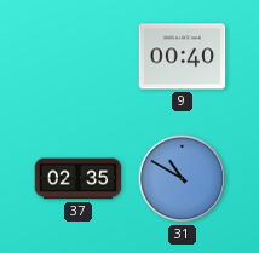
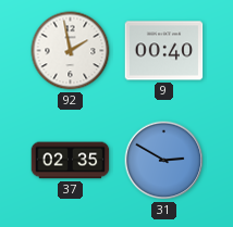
92: none -> 1:58
31: 10:50 -> 2:50
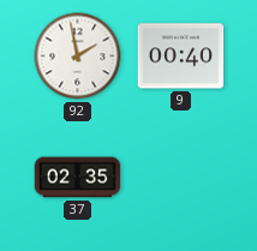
31: 2:50 -> none
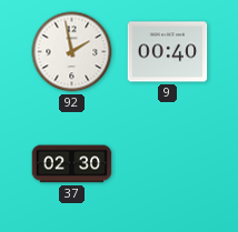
37: 02:35 -> 02:30
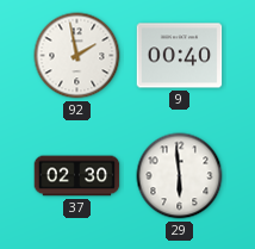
29: none -> 5:59
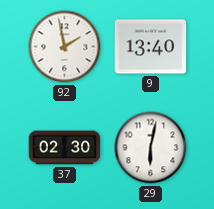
9: 00:40 -> 13:40
29: 5:59 -> 6:02
